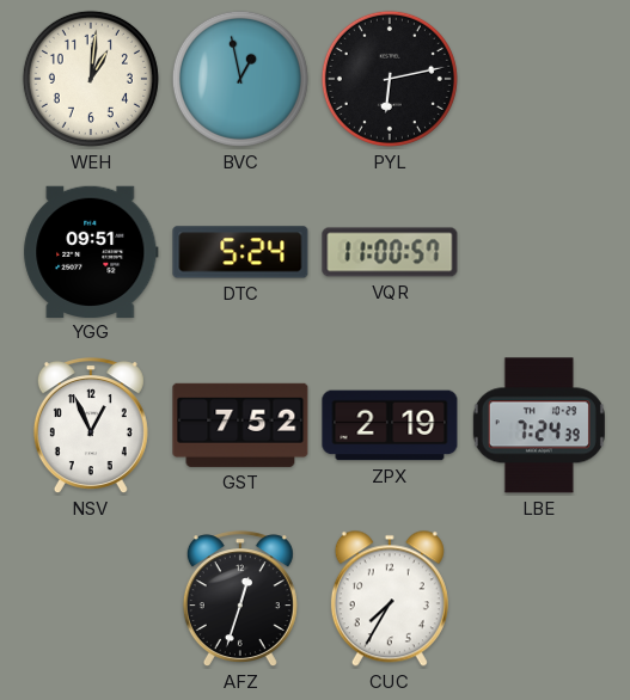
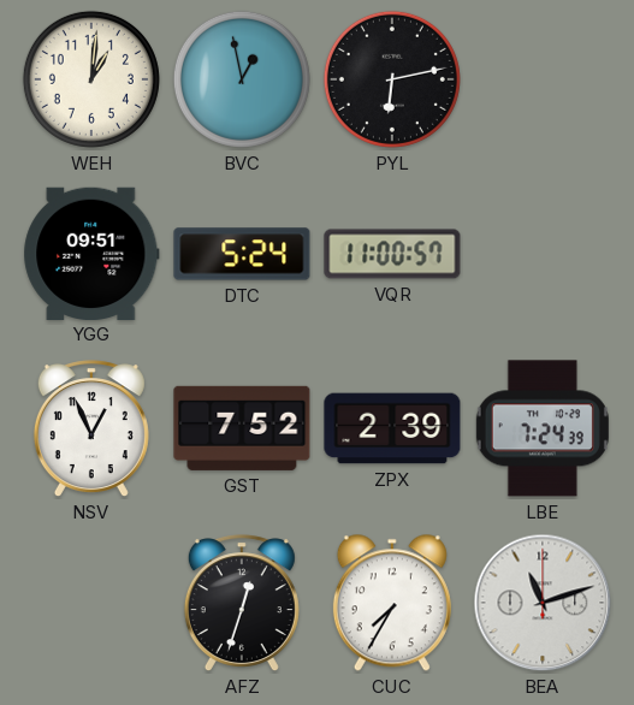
ZPX: 2:19 -> 2:39
BEA: none -> 11:12
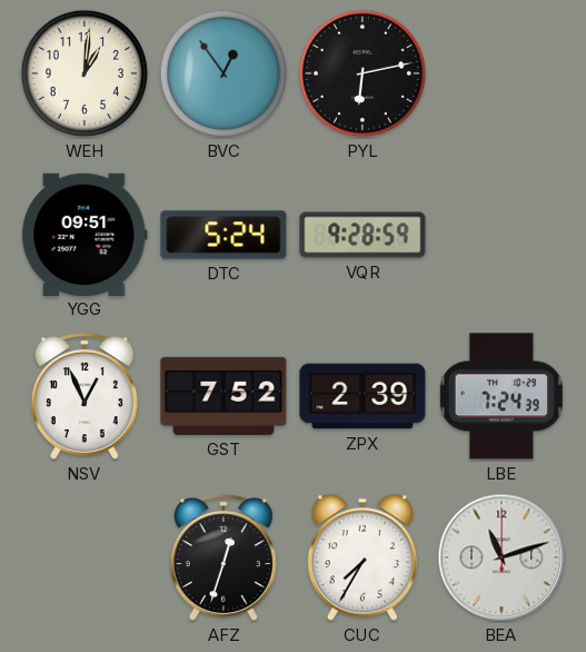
BVC: 12:58 -> 12:54
VQR: 11:00 -> 9:28
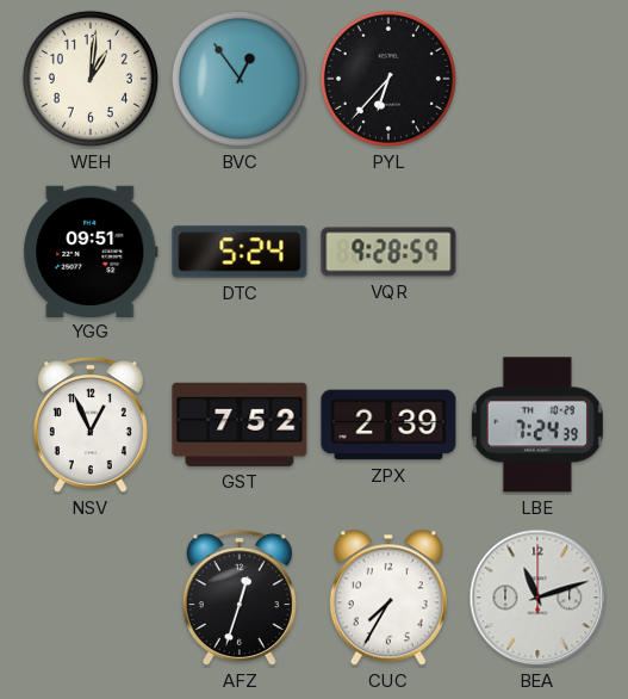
PYL: 6:13 -> 6:37
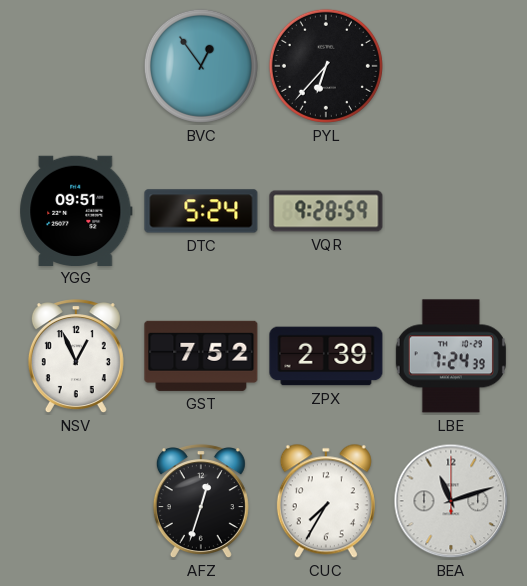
WEH: 1:01 -> none
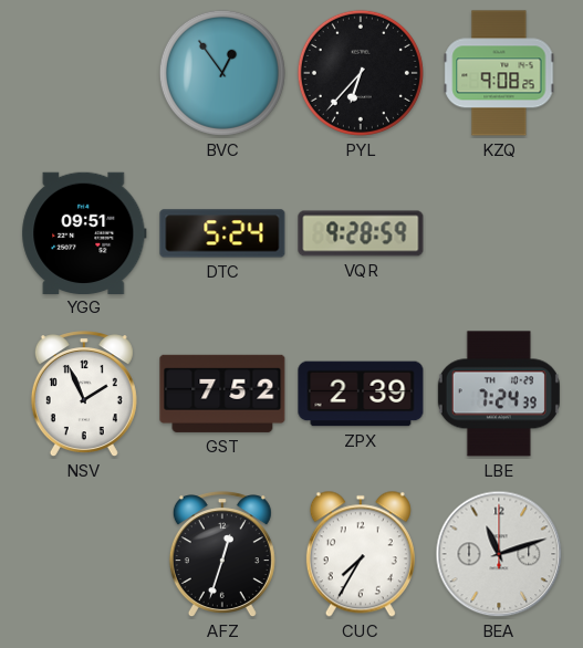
KZQ: none -> 9:08
NSV: 12:56 -> 1:56
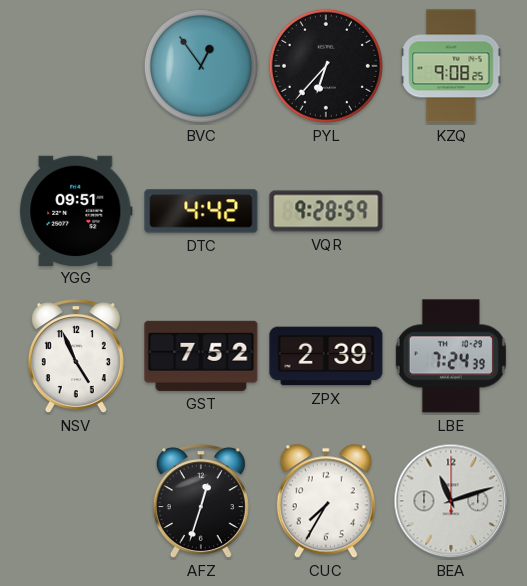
DTC: 5:24 -> 4:42
NSV: 1:56 -> 4:56
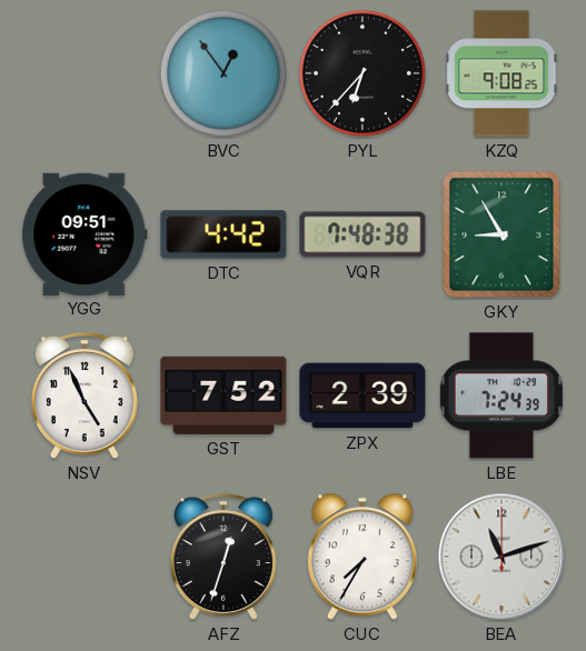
VQR: 9:28 -> 7:48
GKY: none -> 8:55
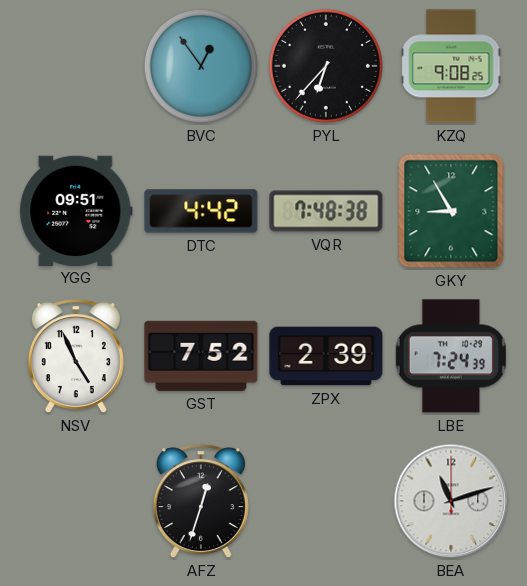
CUC: 7:35 -> none
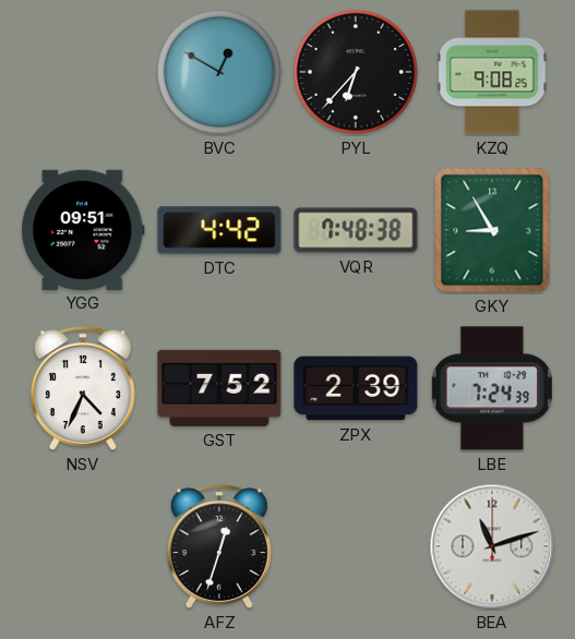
BVC: 12:54 -> 12:50
NSV: 4:56 -> 4:34
